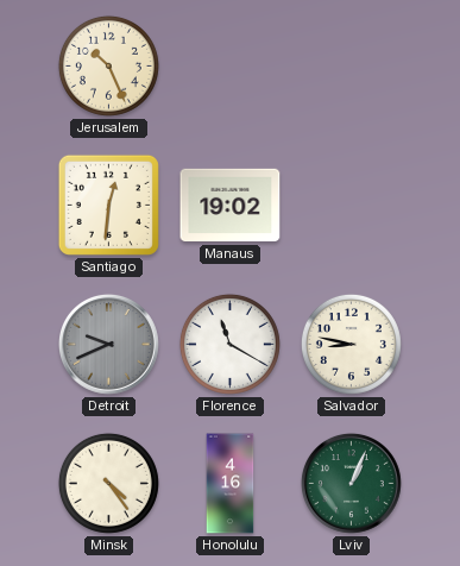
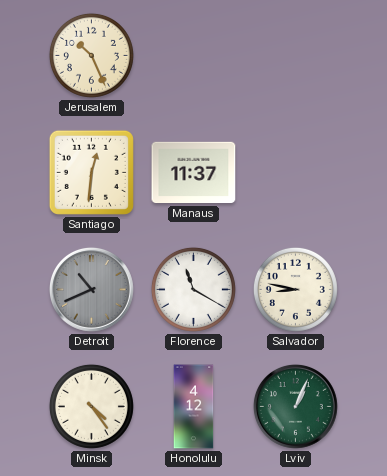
Manaus: 19:02 -> 11:37
Detroit: 9:41 -> 10:41
Honolulu: 4:16 -> 4:12
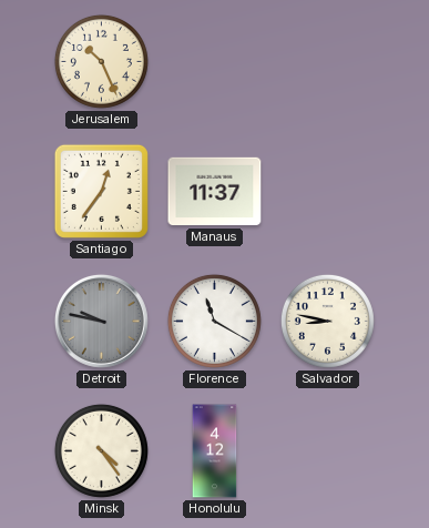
Santiago: 12:31 -> 12:36
Detroit: 10:41 -> 9:47
Lviv: 1:04 -> none
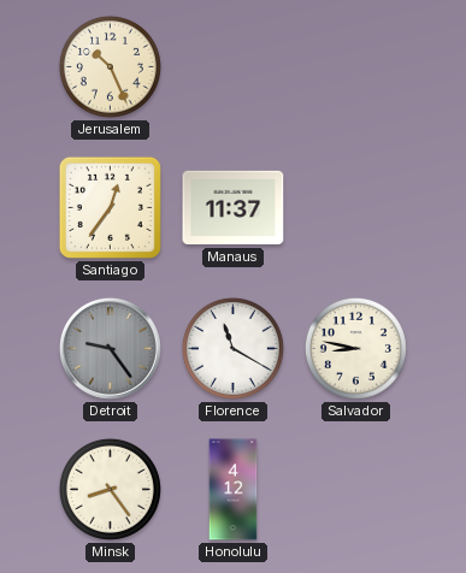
Detroit: 9:47 -> 9:24
Minsk: 4:24 -> 8:24
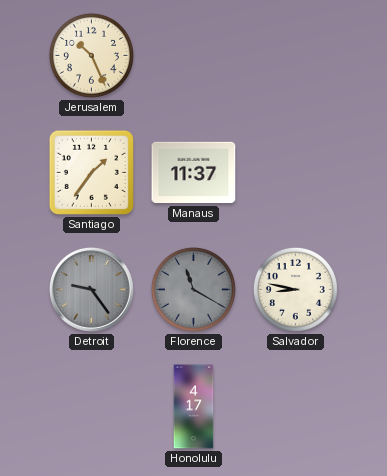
Santiago: 12:36 -> 1:36
Florence dial: white -> grey
Minsk: 8:24 -> none
Honolulu: 4:12 -> 4:17
